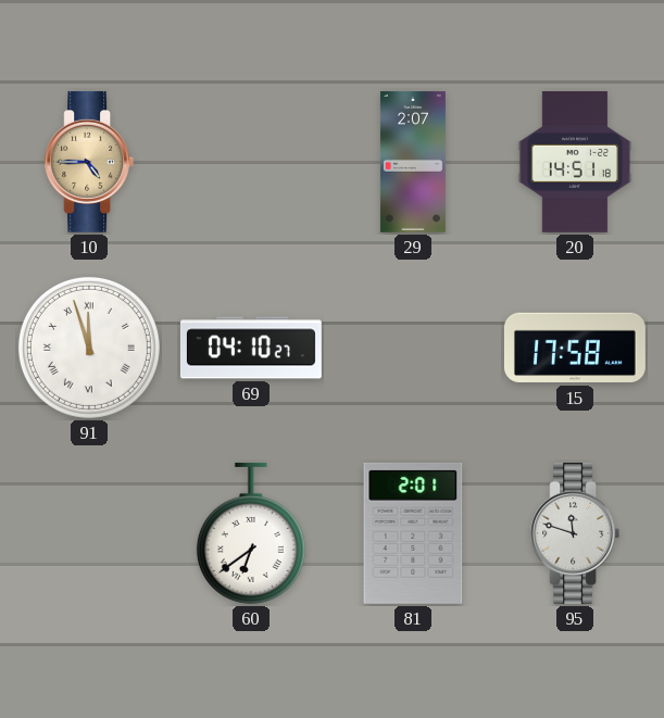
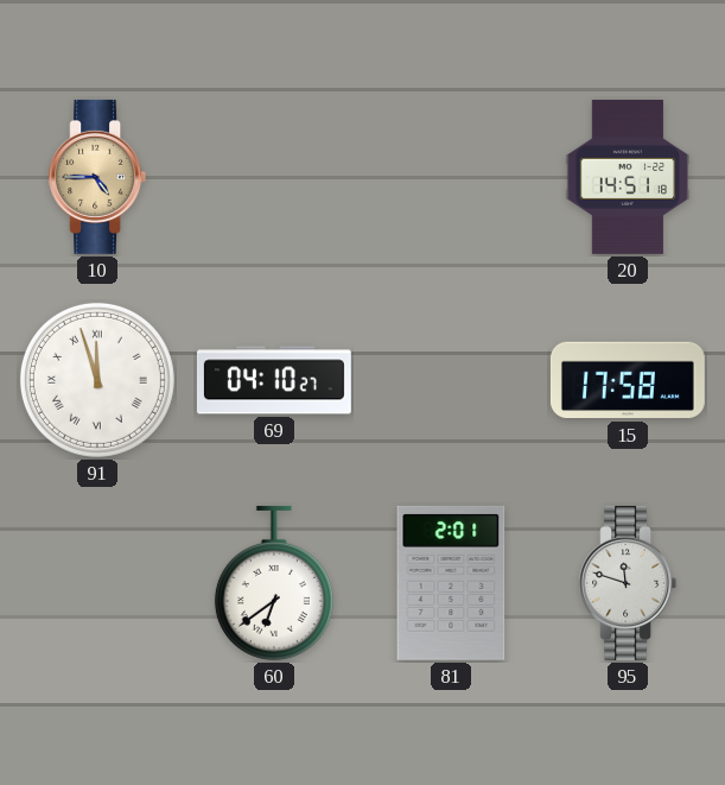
29: 2:07 -> none
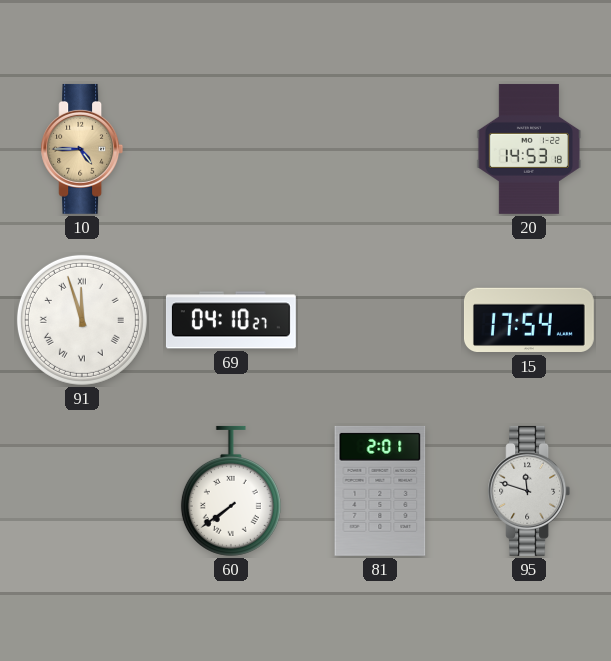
20: 14:51 -> 14:53
15: 17:58 -> 17:54
60: 6:39 -> 7:39
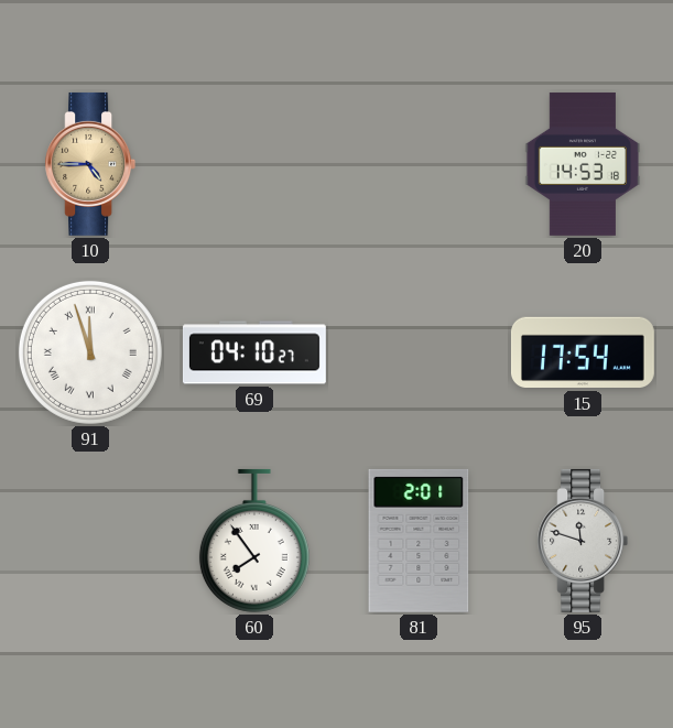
60: 7:39 -> 7:54
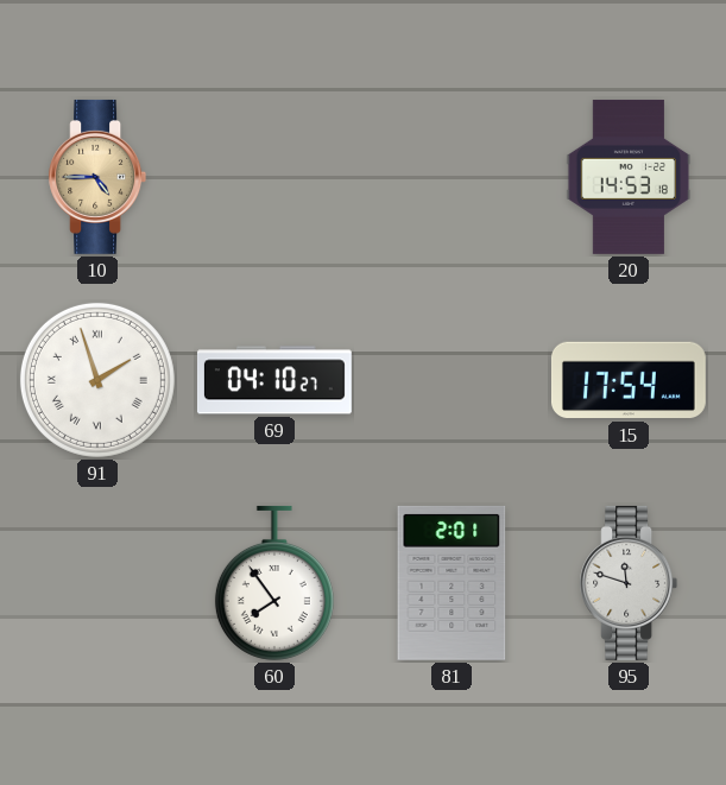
91: 11:57 -> 1:57
